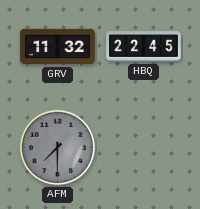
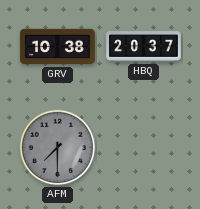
GRV: 11:32 -> 10:38
HBQ: 22:45 -> 20:37
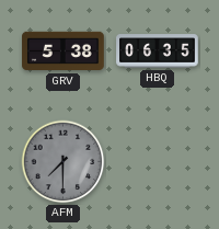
GRV: 10:38 -> 5:38
HBQ: 20:37 -> 06:35
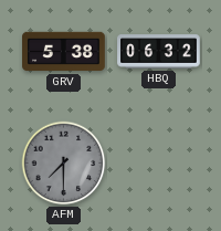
HBQ: 06:35 -> 06:32
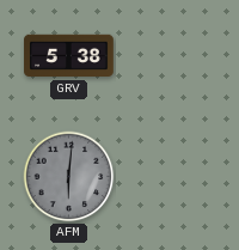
HBQ: 06:32 -> none
AFM: 7:30 -> 6:01
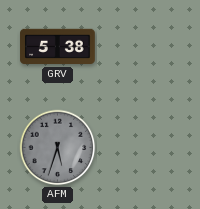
AFM: 6:01 -> 5:33
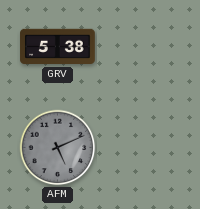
AFM: 5:33 -> 5:11
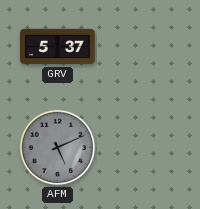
GRV: 5:38 -> 5:37
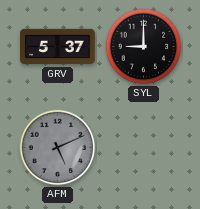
SYL: none -> 9:00
